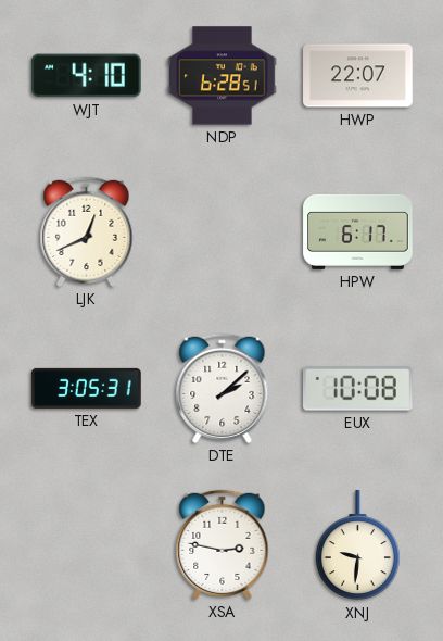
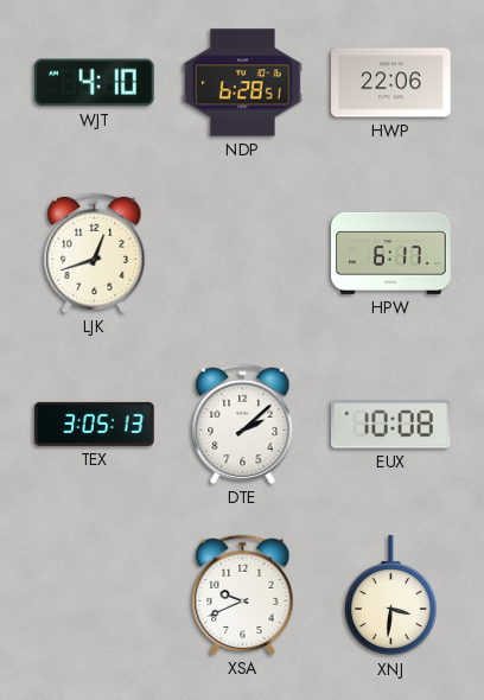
HWP: 22:07 -> 22:06
LJK: 12:41 -> 12:42
TEX: 3:05:31 -> 3:05:13
XSA: 2:47 -> 9:41
XNJ: 9:31 -> 3:31
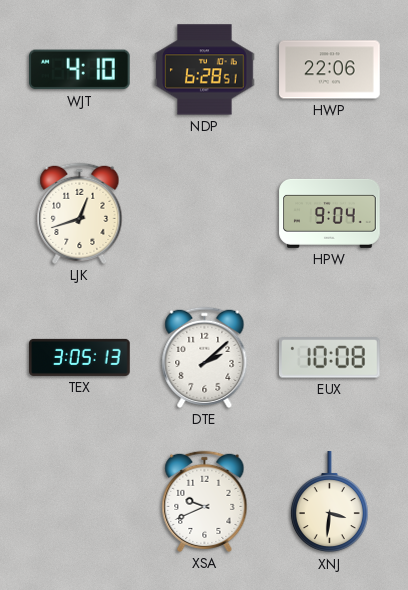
HPW: 6:17 -> 9:04
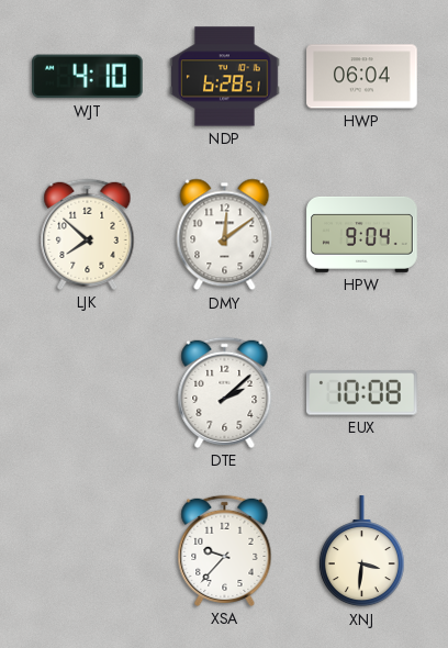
HWP: 22:06 -> 06:04
LJK: 12:42 -> 7:52
DMY: none -> 12:09
TEX: 3:05 -> none
XSA: 9:41 -> 9:37
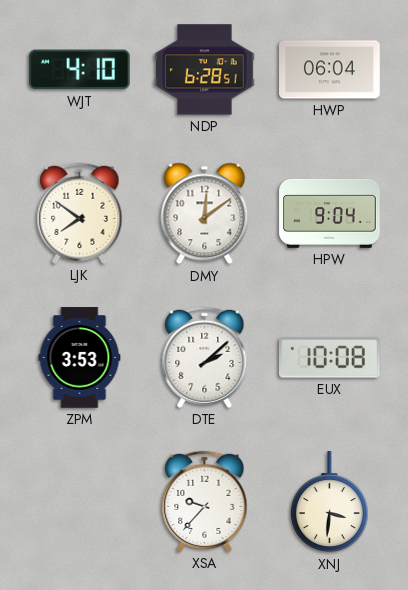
LJK: 7:52 -> 7:51
ZPM: none -> 3:53
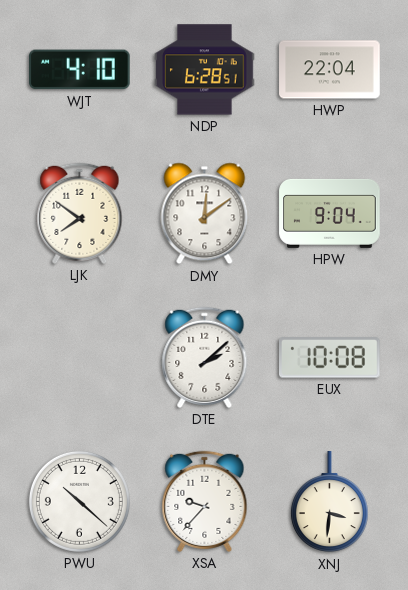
HWP: 06:04 -> 22:04
ZPM: 3:53 -> none
PWU: none -> 10:22
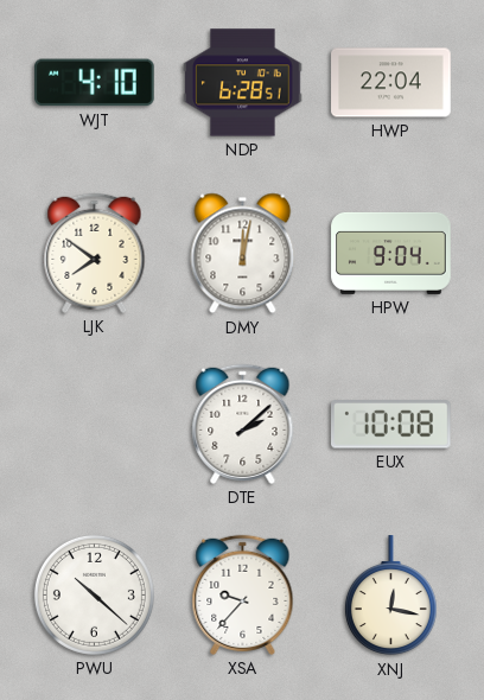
DMY: 12:09 -> 12:02
XNJ: 3:31 -> 12:17
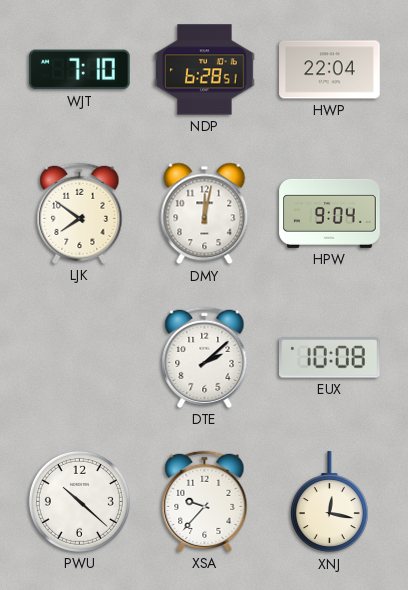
WJT: 4:10 -> 7:10
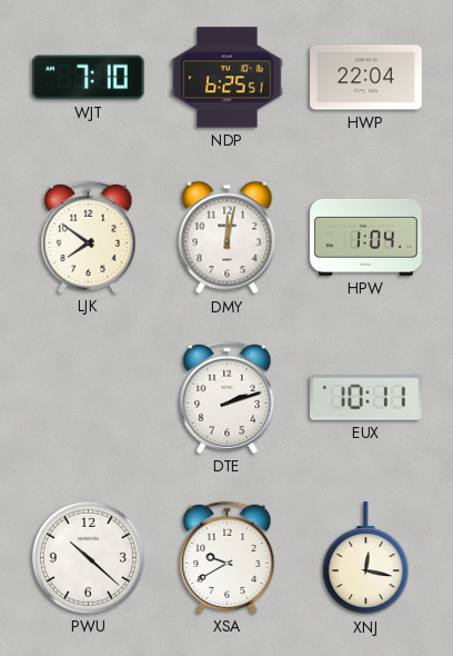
NDP: 6:28 -> 6:25
HPW: 9:04 -> 1:04
DTE: 2:08 -> 2:12
EUX: 10:08 -> 10:11
XSA: 9:37 -> 9:40
